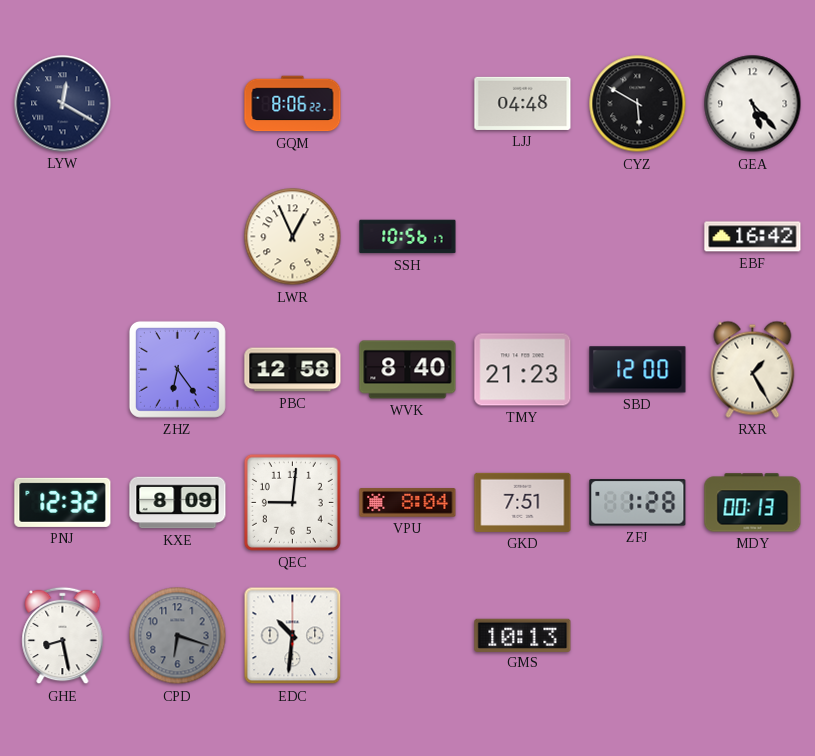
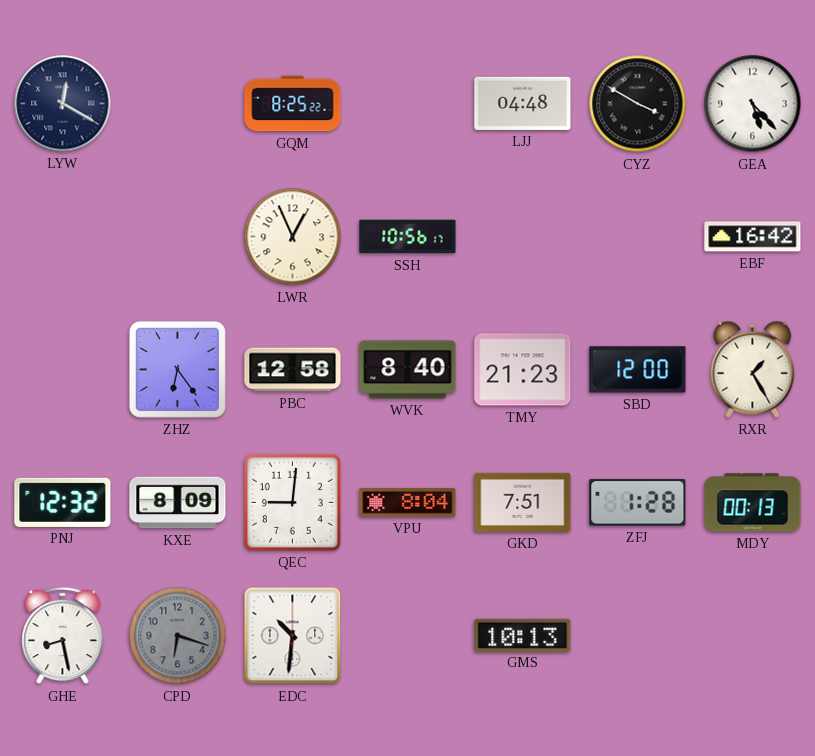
GQM: 8:06 -> 8:25
CYZ: 5:50 -> 3:50
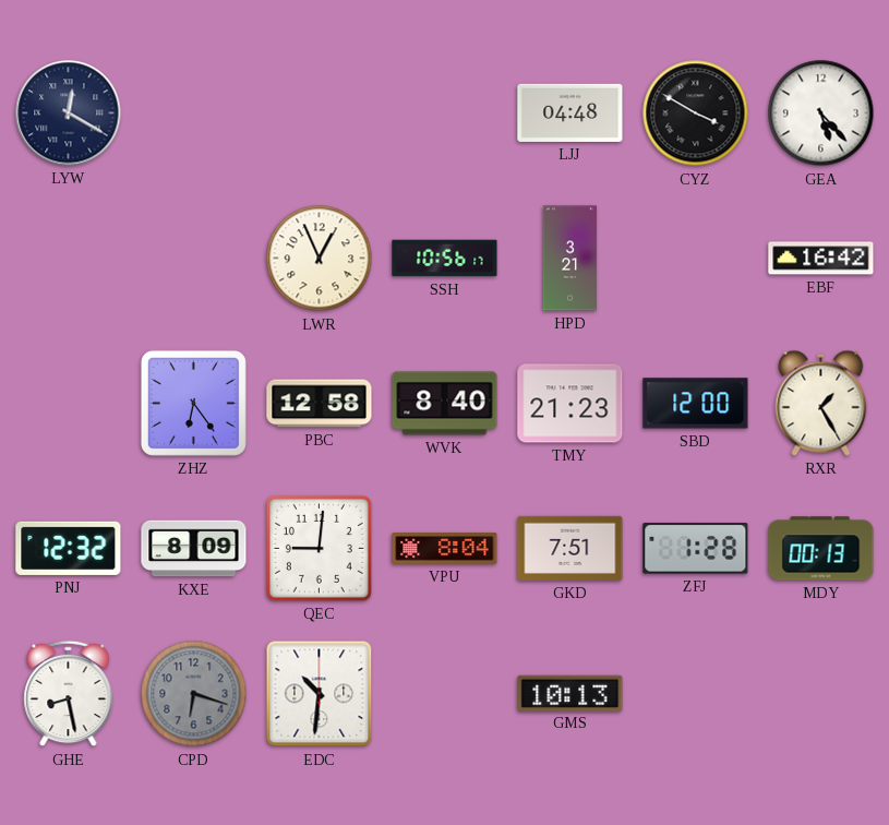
GQM: 8:25 -> none
HPD: none -> 3:21
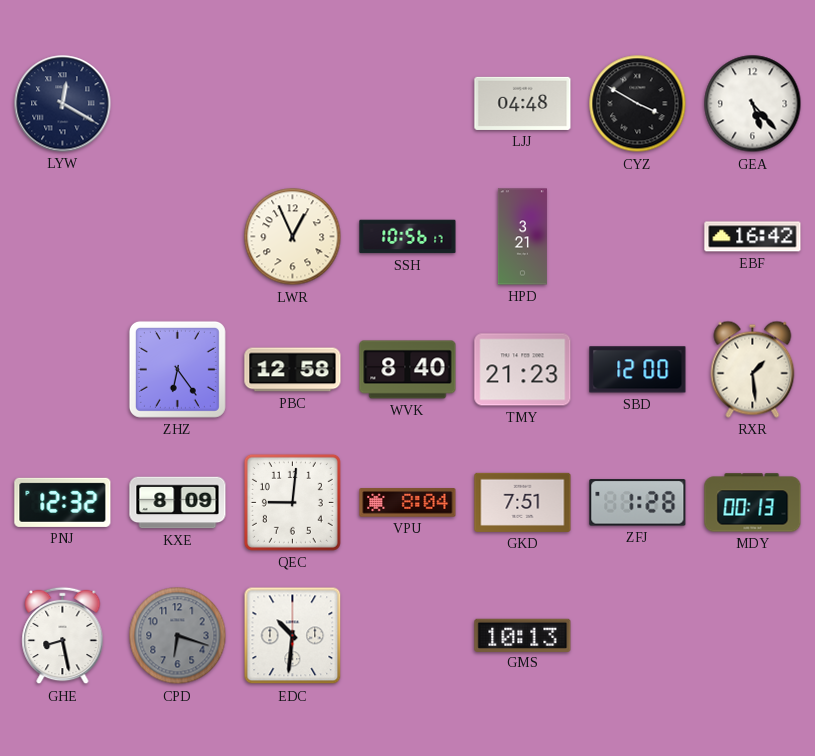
RXR: 1:25 -> 1:29
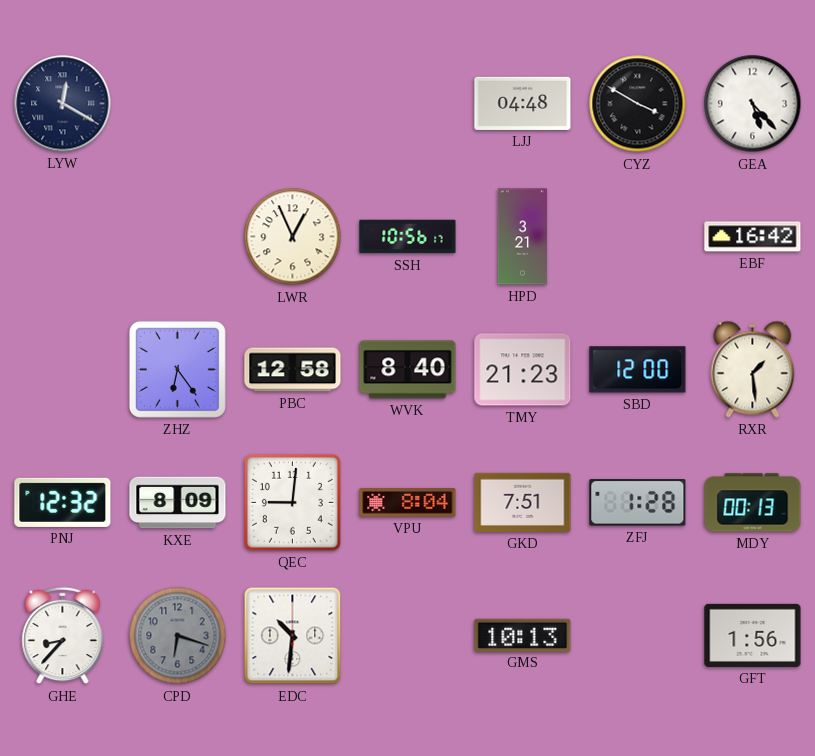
GHE: 8:28 -> 8:37
GFT: none -> 1:56
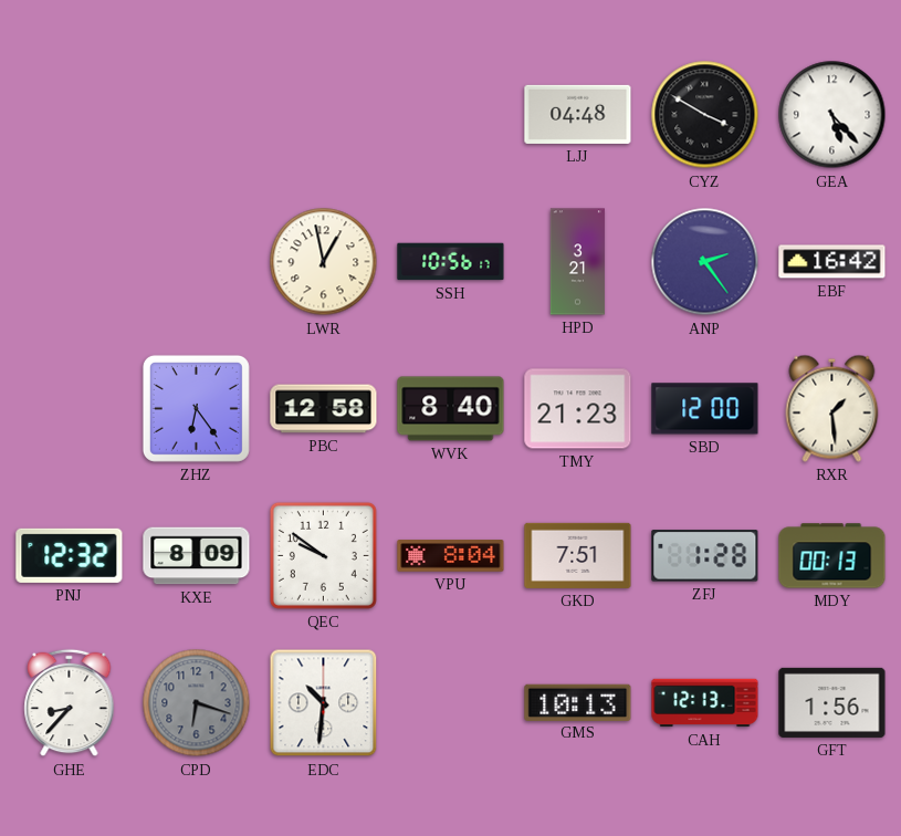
LYW: 12:20 -> none
LWR: 12:56 -> 12:58
ANP: none -> 2:24
QEC: 9:01 -> 9:51
CAH: none -> 12:13
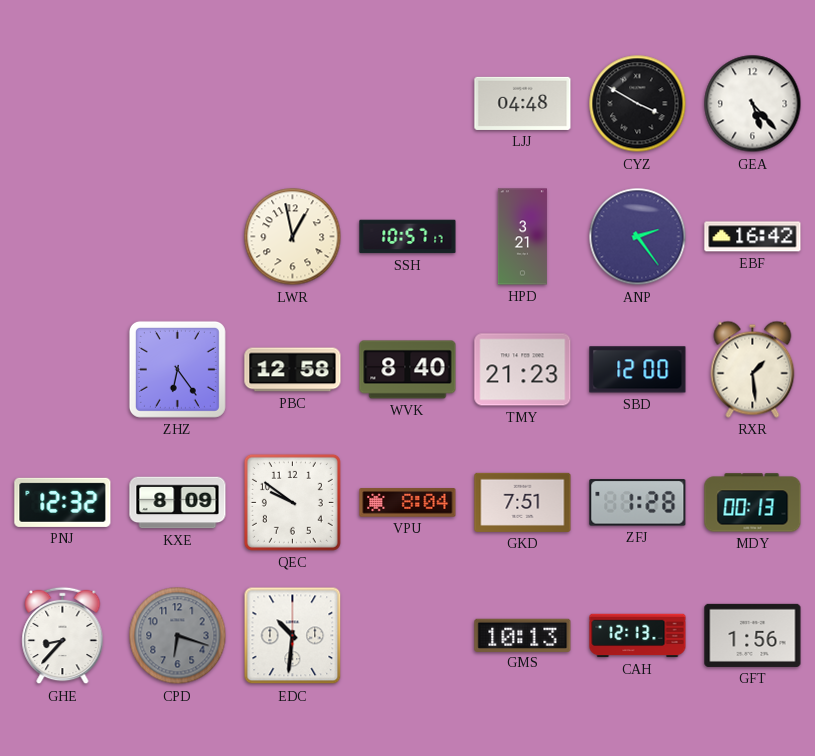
SSH: 10:56 -> 10:57
